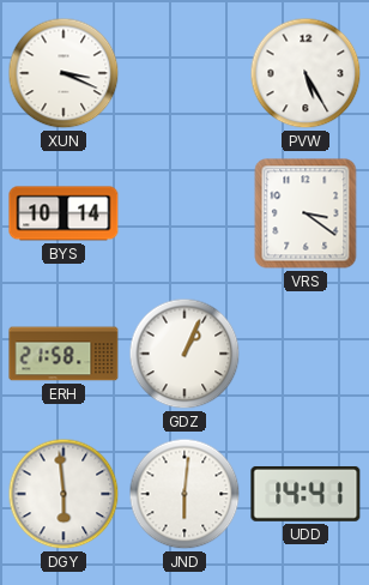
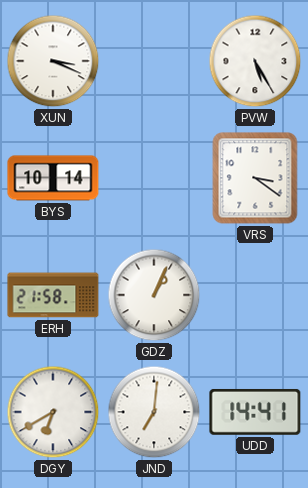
DGY: 5:59 -> 6:40
JND: 6:01 -> 7:01
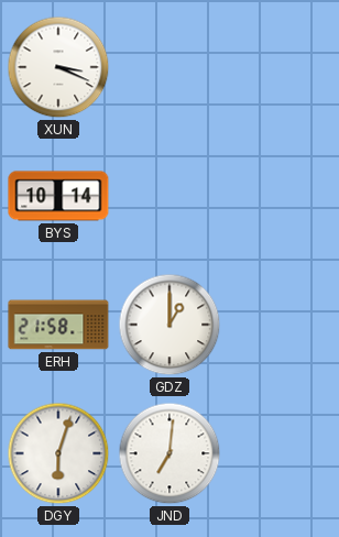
PVW: 5:25 -> none
VRS: 3:21 -> none
GDZ: 1:04 -> 1:00
DGY: 6:40 -> 6:03
UDD: 14:41 -> none
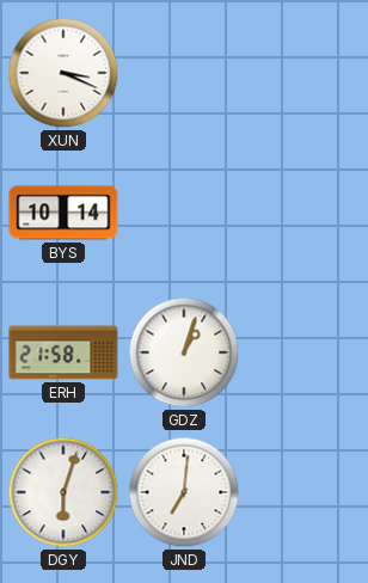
GDZ: 1:00 -> 1:03
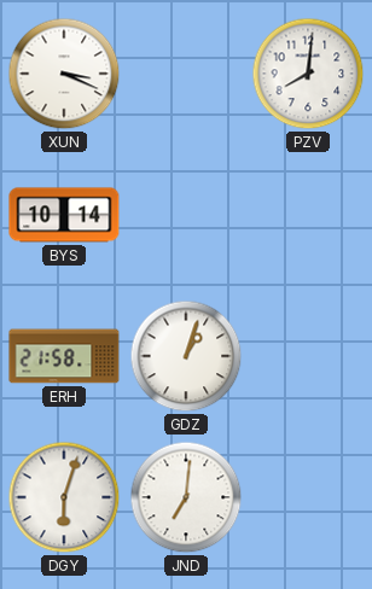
PZV: none -> 8:01
